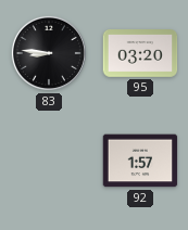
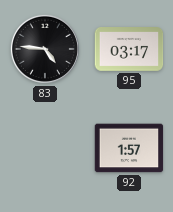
83: 8:46 -> 4:46
95: 03:20 -> 03:17
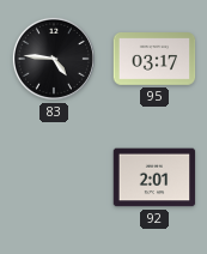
92: 1:57 -> 2:01
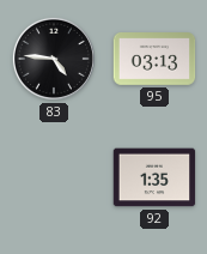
95: 03:17 -> 03:13
92: 2:01 -> 1:35
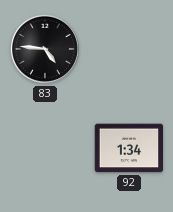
95: 03:13 -> none
92: 1:35 -> 1:34
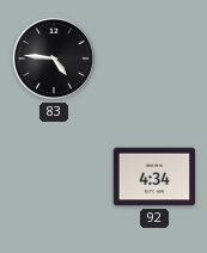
92: 1:34 -> 4:34
